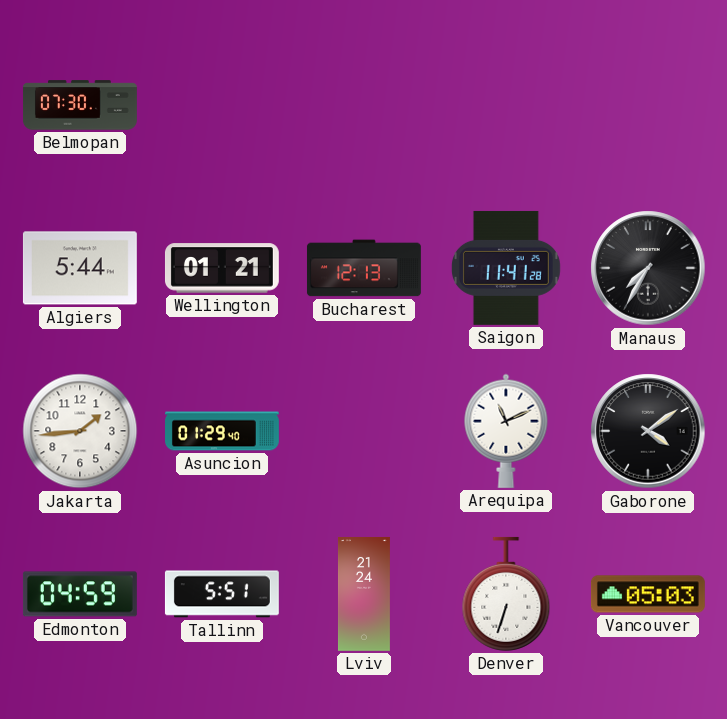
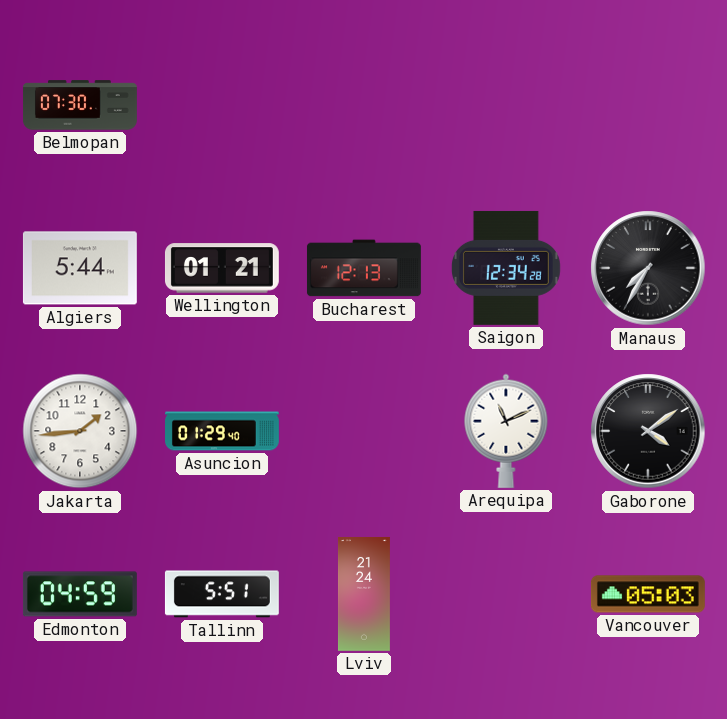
Saigon: 11:41 -> 12:34
Denver: 6:33 -> none
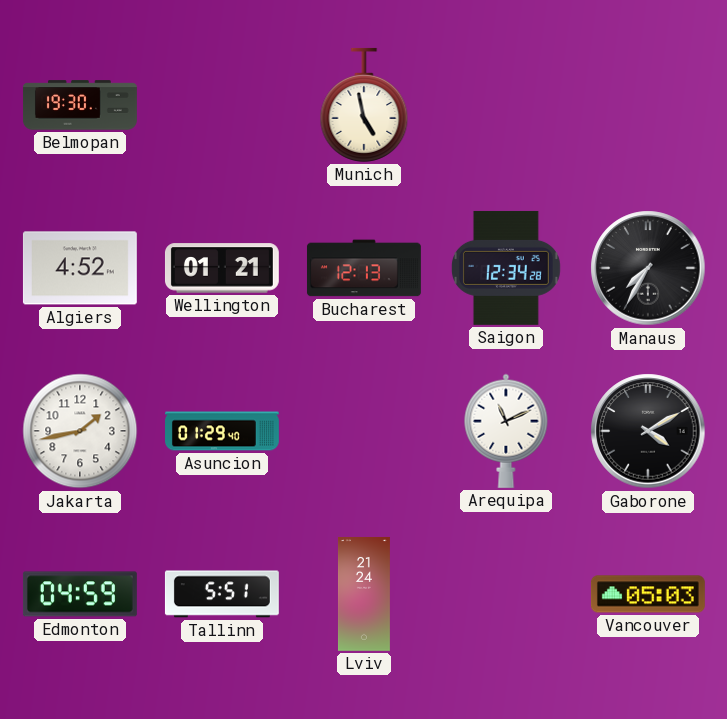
Belmopan: 07:30 -> 19:30
Munich: none -> 4:58
Algiers: 5:44 -> 4:52
Jakarta: 1:44 -> 1:43
Gaborone: 4:09 -> 4:10
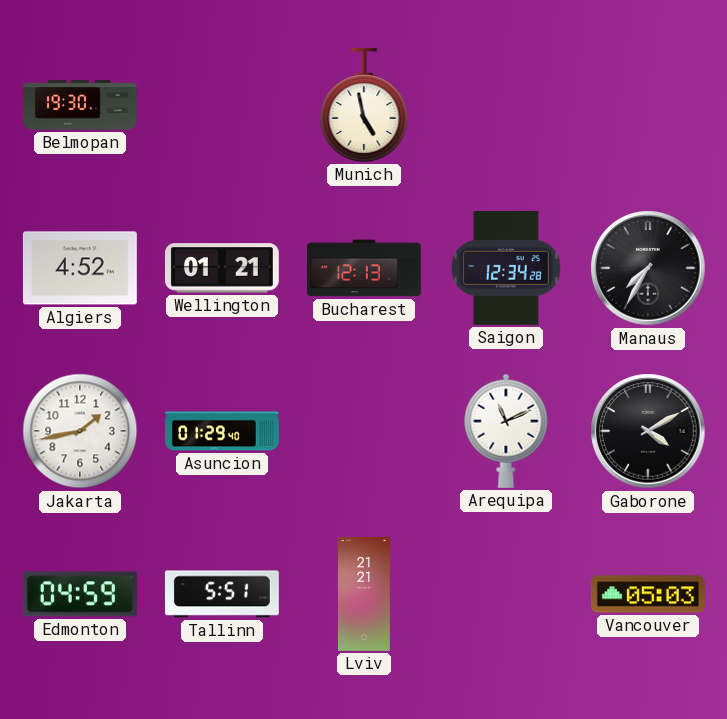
Lviv: 21:24 -> 21:21
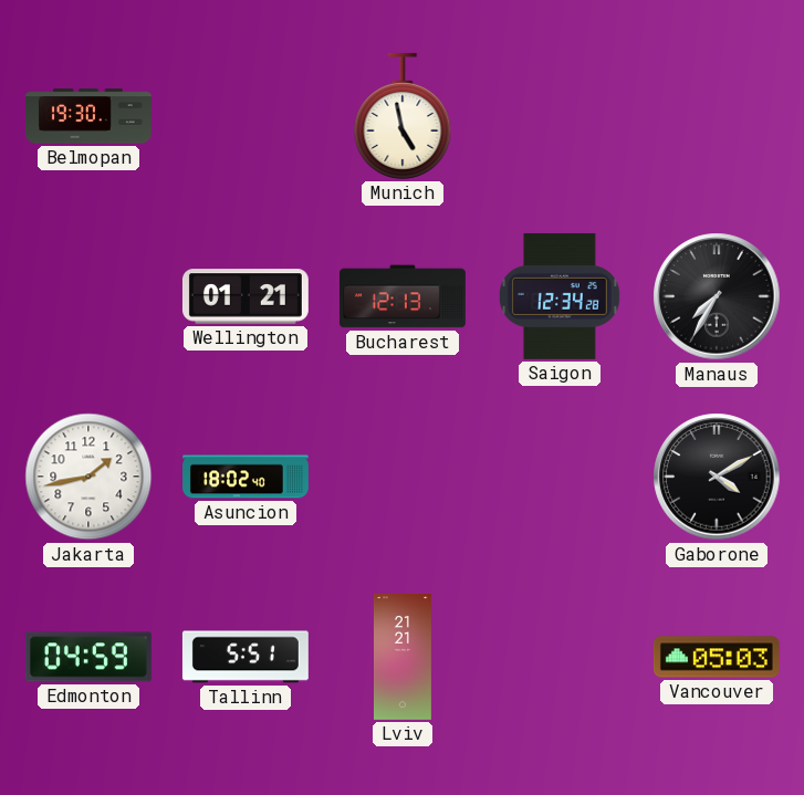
Algiers: 4:52 -> none
Asuncion: 01:29 -> 18:02
Arequipa: 11:11 -> none
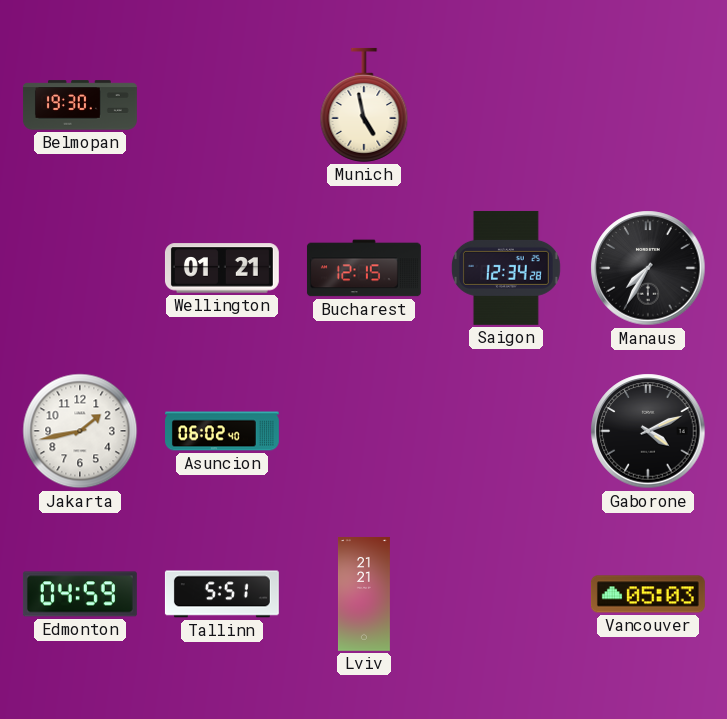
Bucharest: 12:13 -> 12:15
Asuncion: 18:02 -> 06:02
Gaborone: 4:10 -> 4:11
